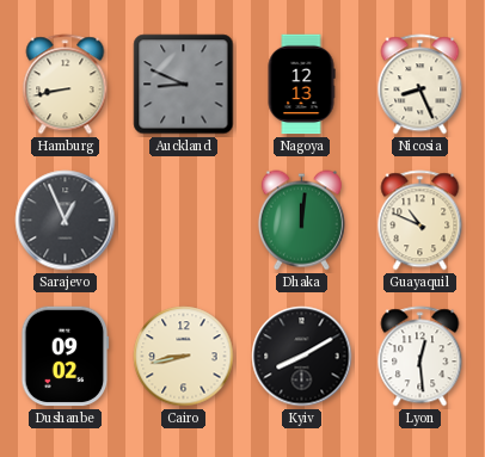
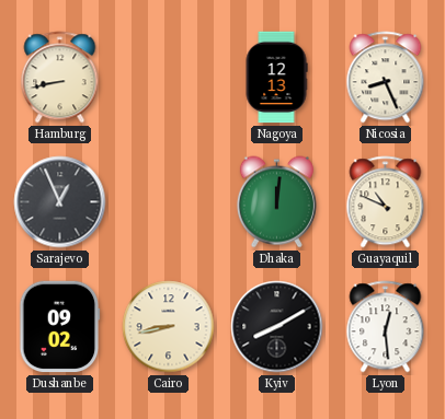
Auckland: 8:49 -> none
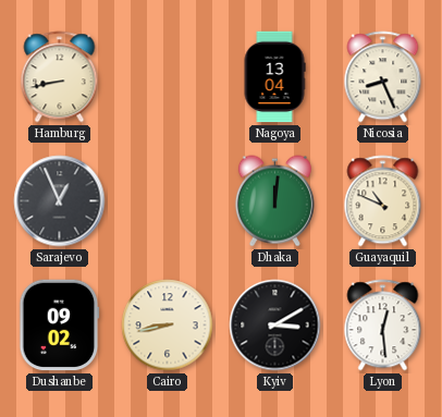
Nagoya: 12:13 -> 13:04
Kyiv: 8:10 -> 3:10
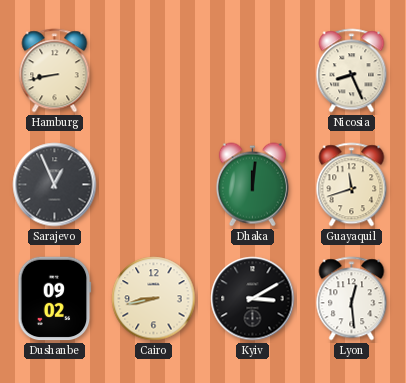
Nagoya: 13:04 -> none
Guayaquil: 10:49 -> 11:42
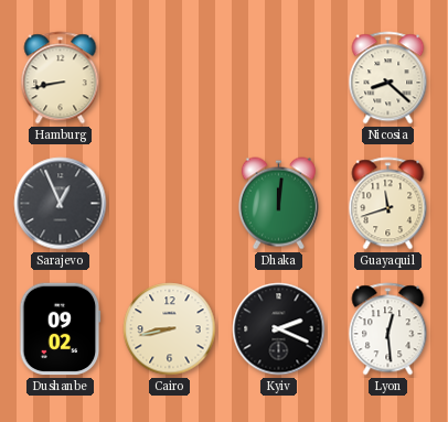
Nicosia: 8:26 -> 8:22
Kyiv: 3:10 -> 2:19
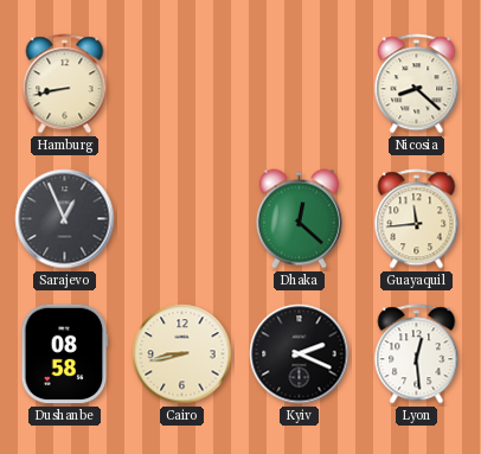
Dhaka: 12:01 -> 12:22
Guayaquil: 11:42 -> 11:44
Dushanbe: 09:02 -> 08:58
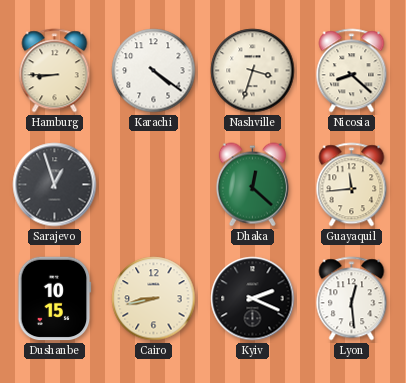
Hamburg: 8:43 -> 8:45
Karachi: none -> 4:21
Nashville: none -> 3:33
Sarajevo: 12:56 -> 12:57
Dushanbe: 08:58 -> 10:15
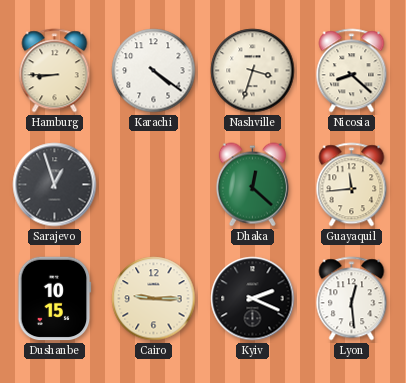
Cairo: 8:43 -> 9:15
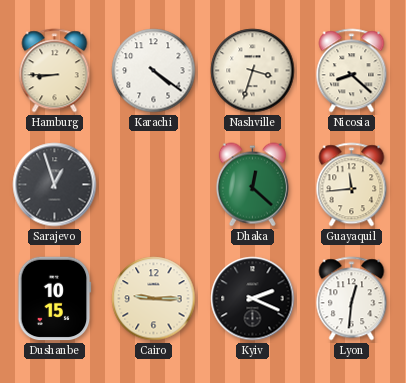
Lyon: 12:29 -> 12:31
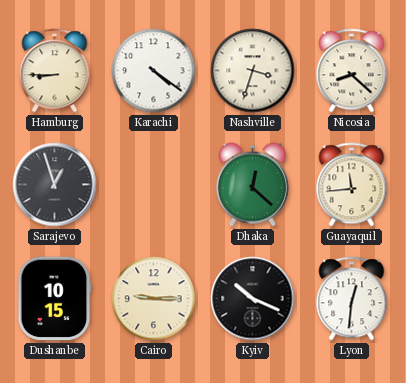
Kyiv: 2:19 -> 10:19
